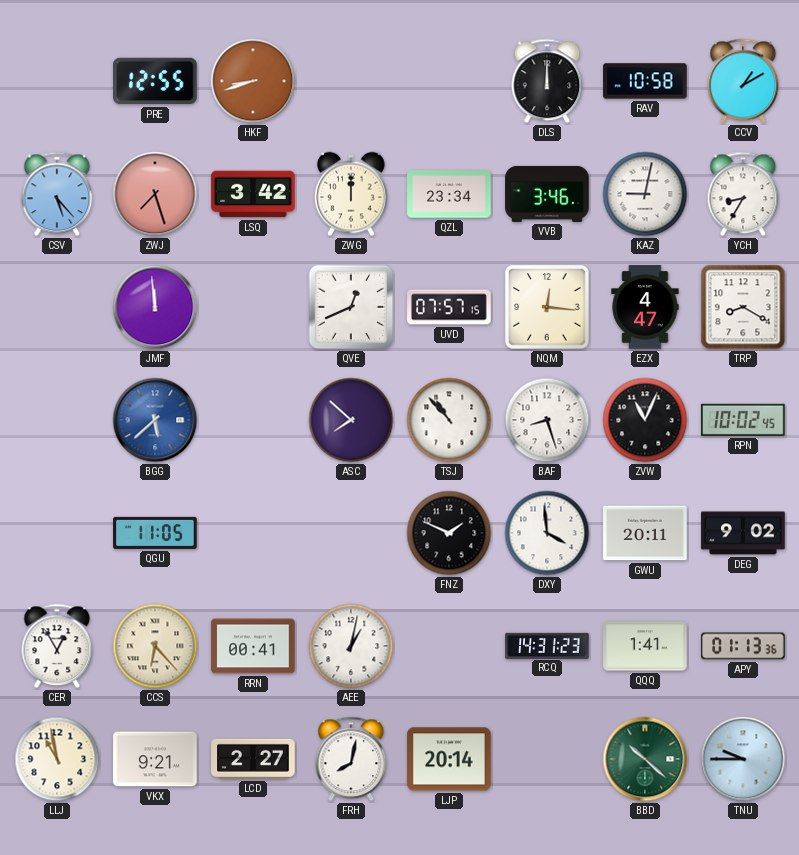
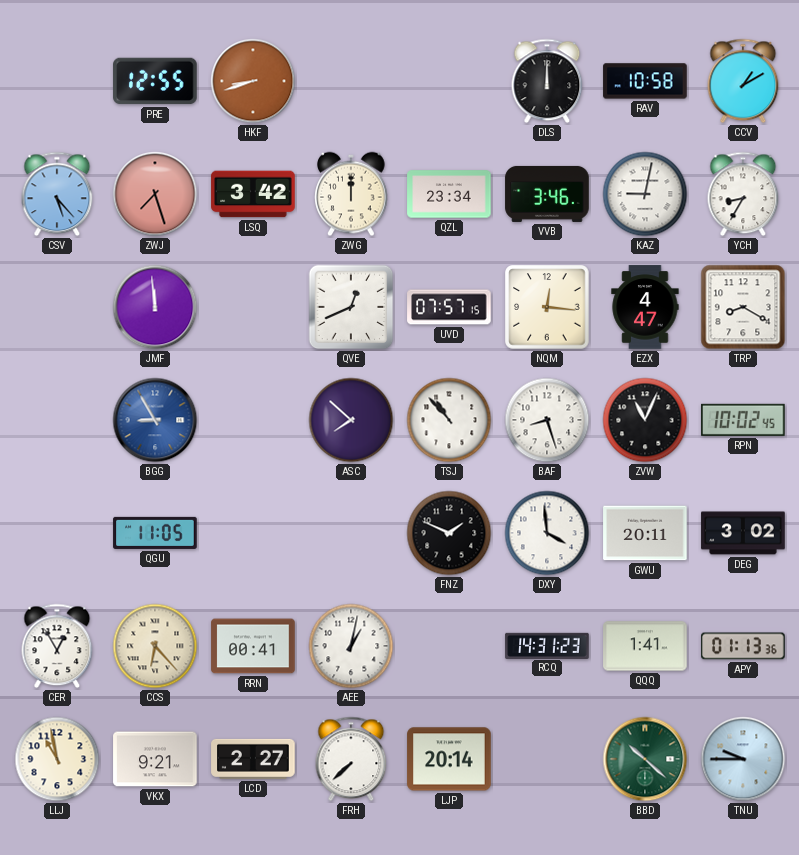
BGG: 5:38 -> 8:55
DEG: 9:02 -> 3:02
FRH: 8:02 -> 7:38
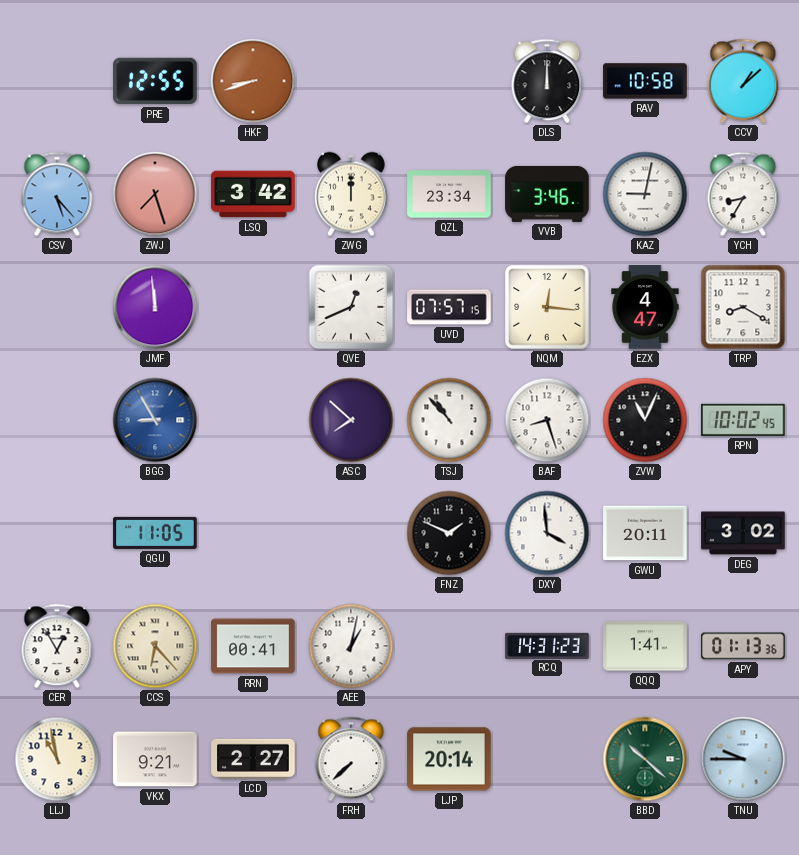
CCV: 1:10 -> 1:08
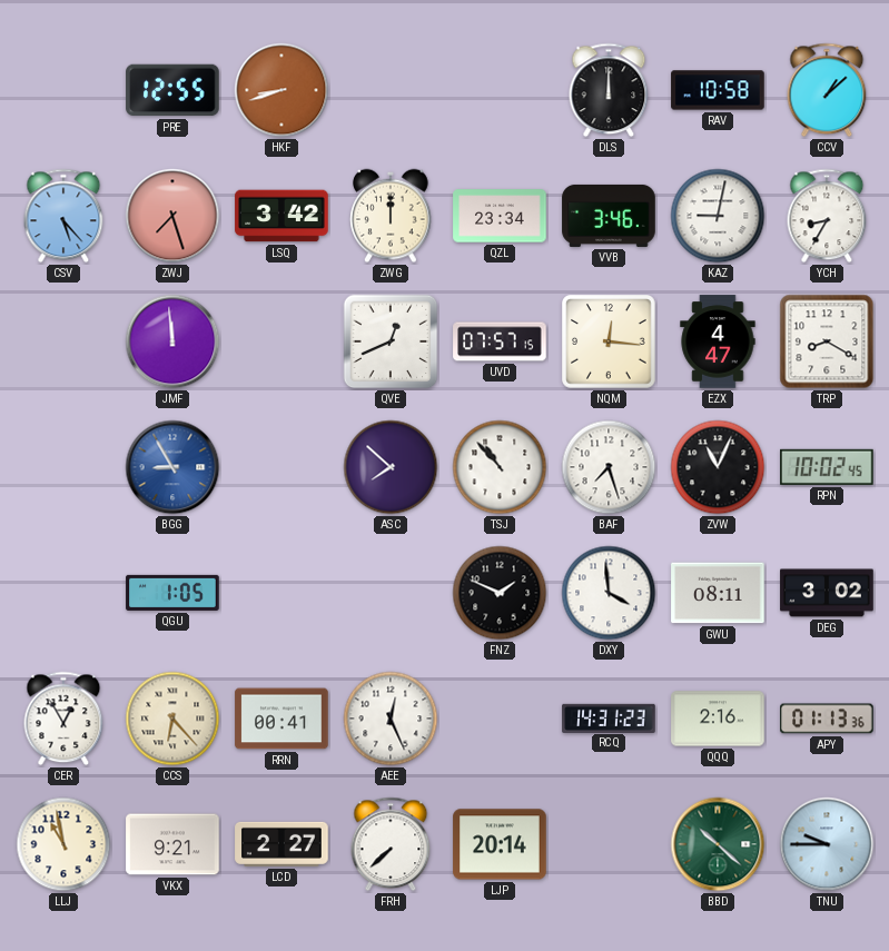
BAF: 8:27 -> 7:27
QGU: 11:05 -> 1:05
GWU: 20:11 -> 08:11
AEE: 1:02 -> 12:26
QQQ: 1:41 -> 2:16
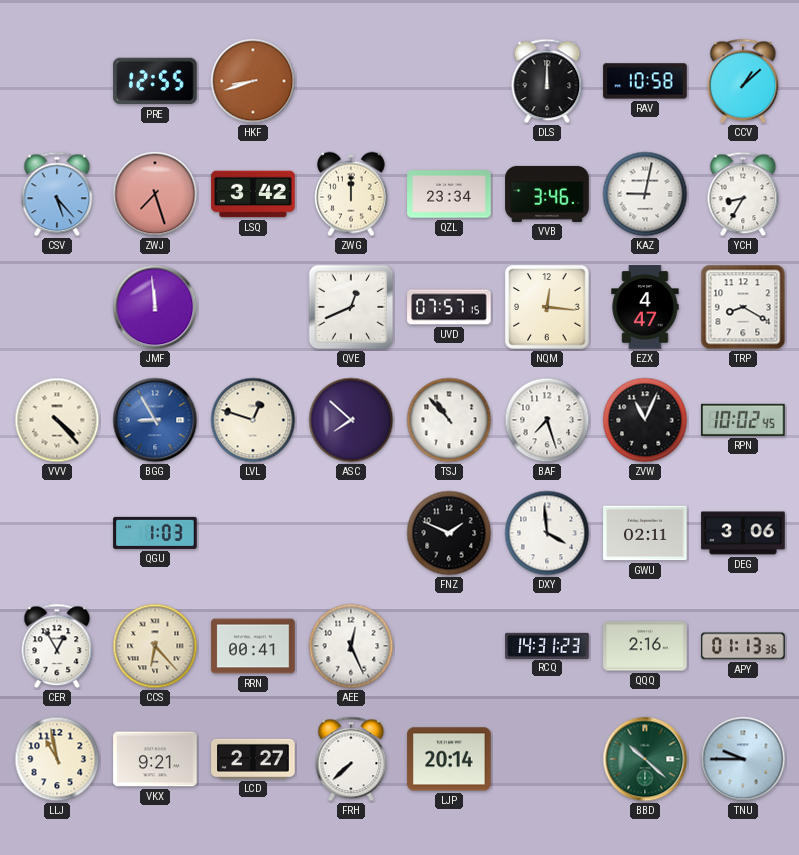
VVV: none -> 4:23
LVL: none -> 12:48
QGU: 1:05 -> 1:03
GWU: 08:11 -> 02:11
DEG: 3:02 -> 3:06
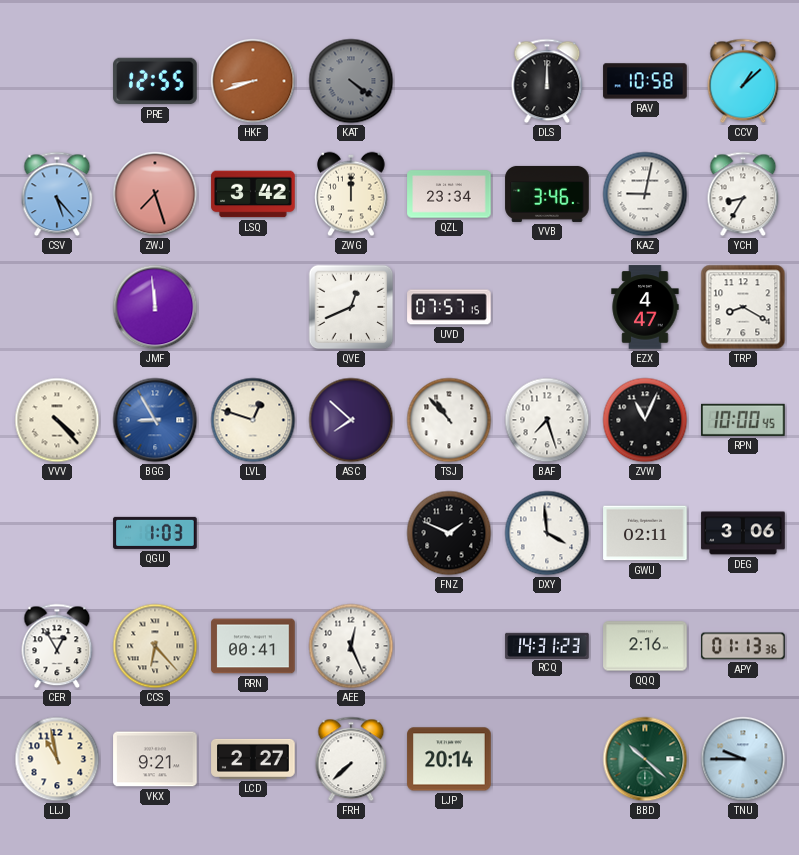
KAT: none -> 4:21
NQM: 12:16 -> none
RPN: 10:02 -> 10:00
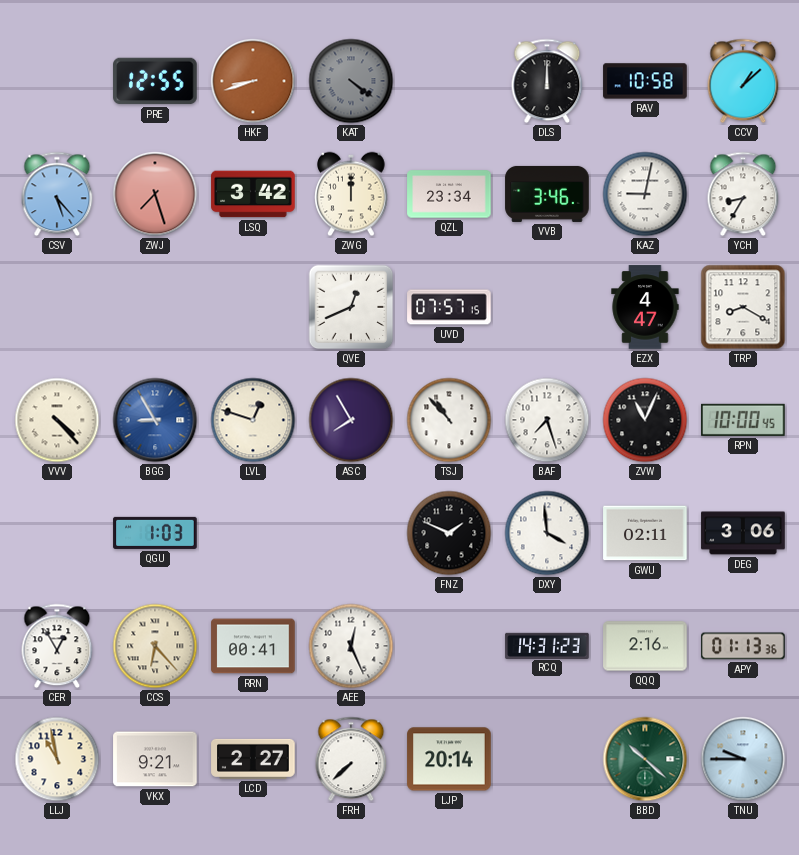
JMF: 11:59 -> none
ASC: 7:52 -> 7:55
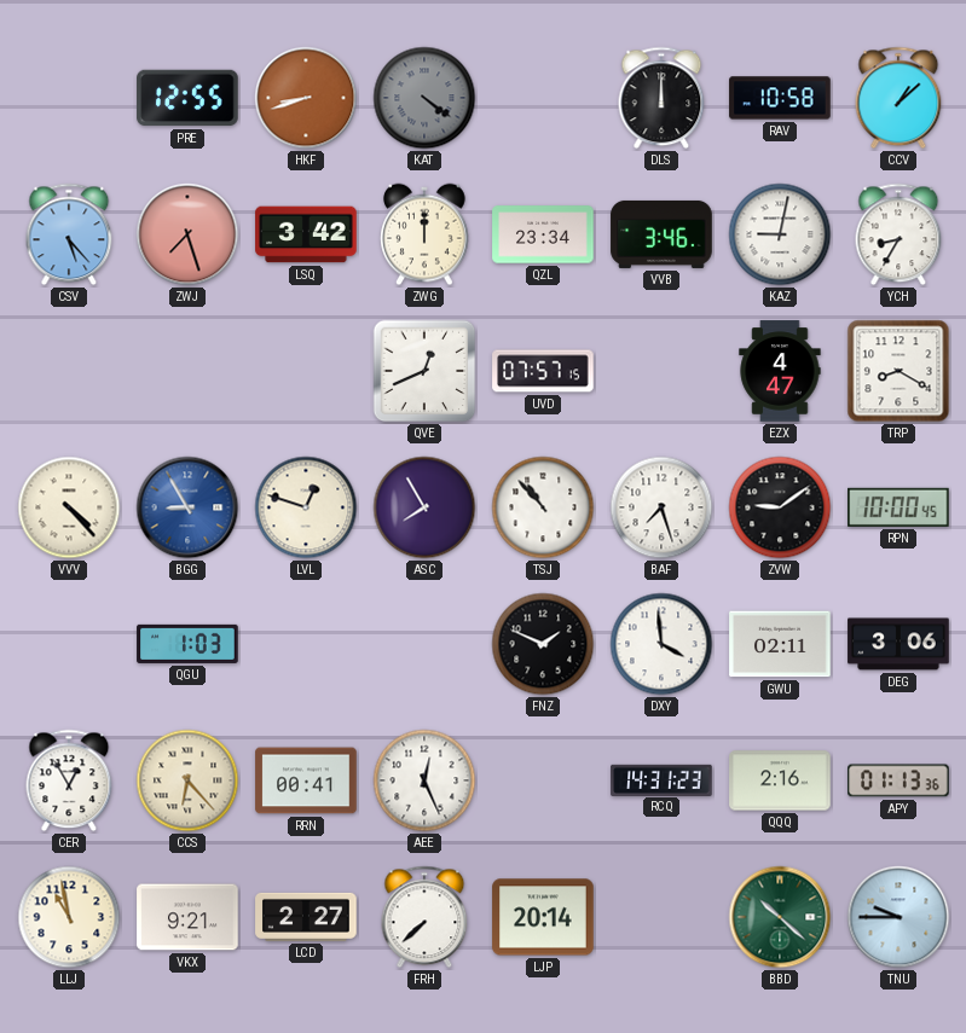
ZVW: 11:04 -> 9:09
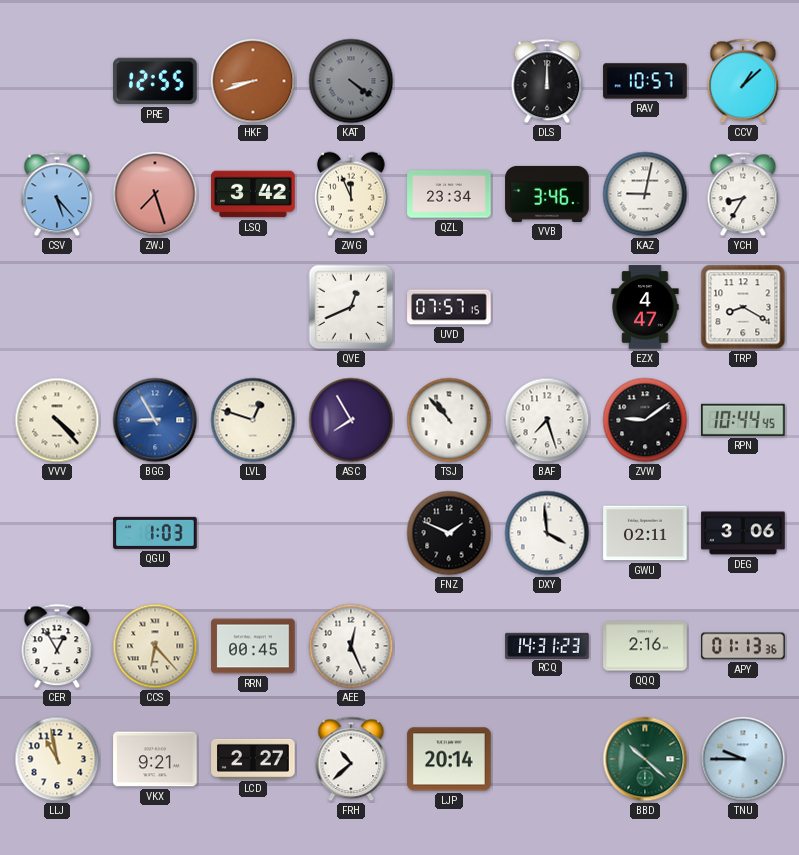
RAV: 10:58 -> 10:57
ZWG: 12:00 -> 11:56
RPN: 10:00 -> 10:44
RRN: 00:41 -> 00:45
FRH: 7:38 -> 10:38
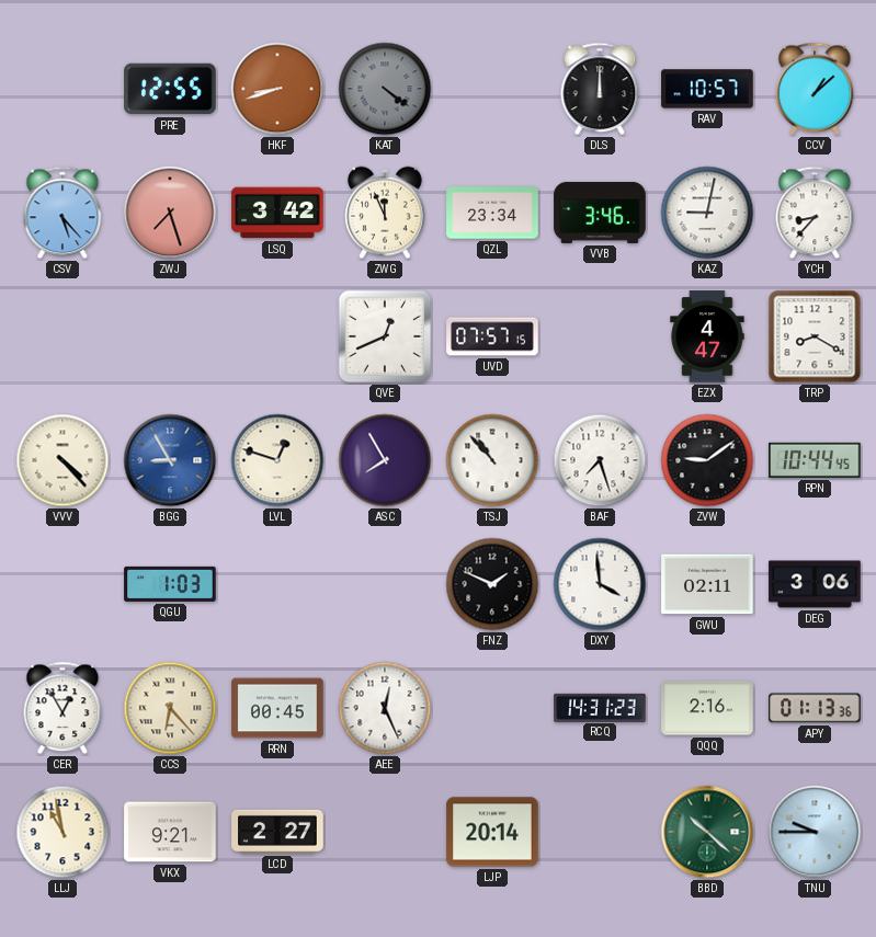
YCH: 8:35 -> 8:37
FRH: 10:38 -> none
